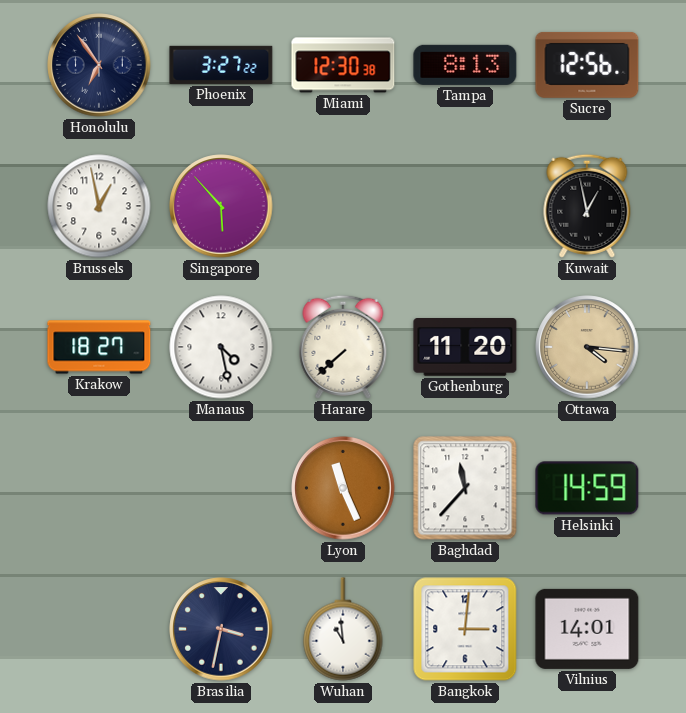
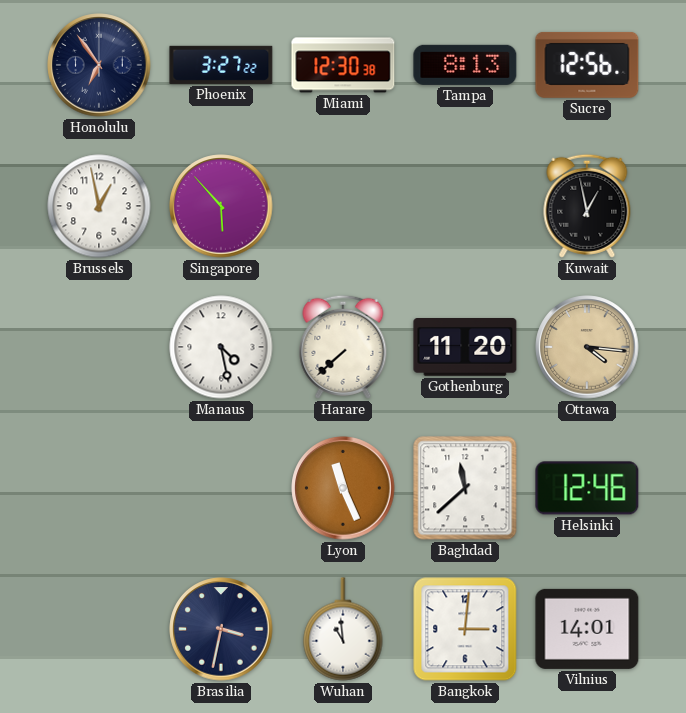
Krakow: 18:27 -> none
Baghdad: 11:37 -> 11:38
Helsinki: 14:59 -> 12:46
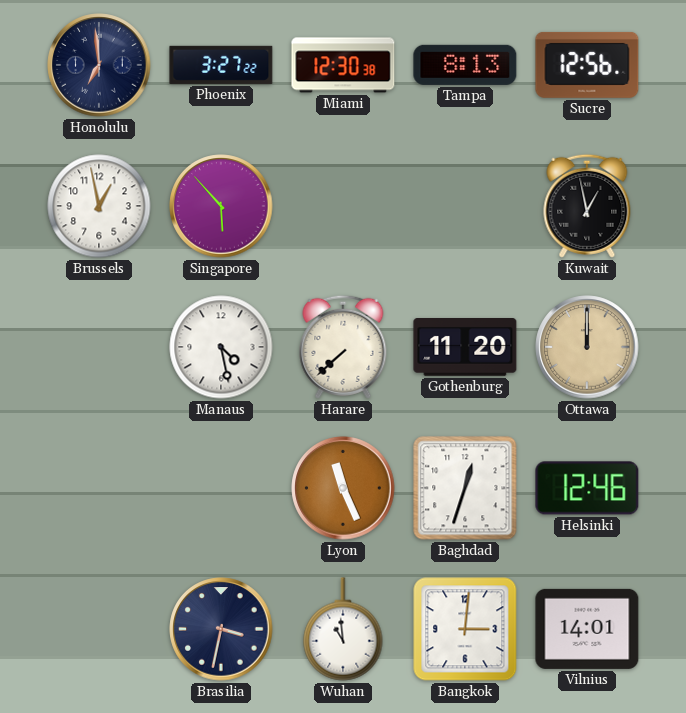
Honolulu: 6:54 -> 6:59
Ottawa: 4:16 -> 12:00
Baghdad: 11:38 -> 12:33
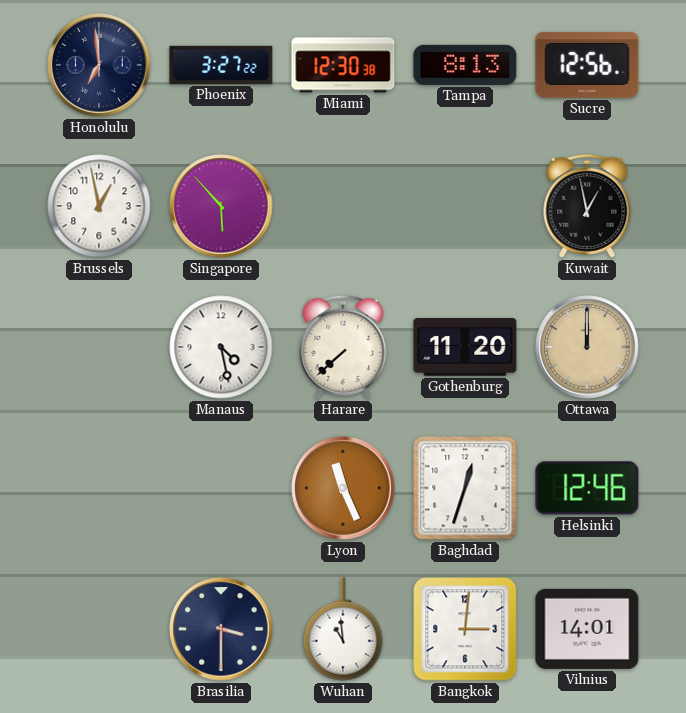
Brasilia: 3:32 -> 3:30
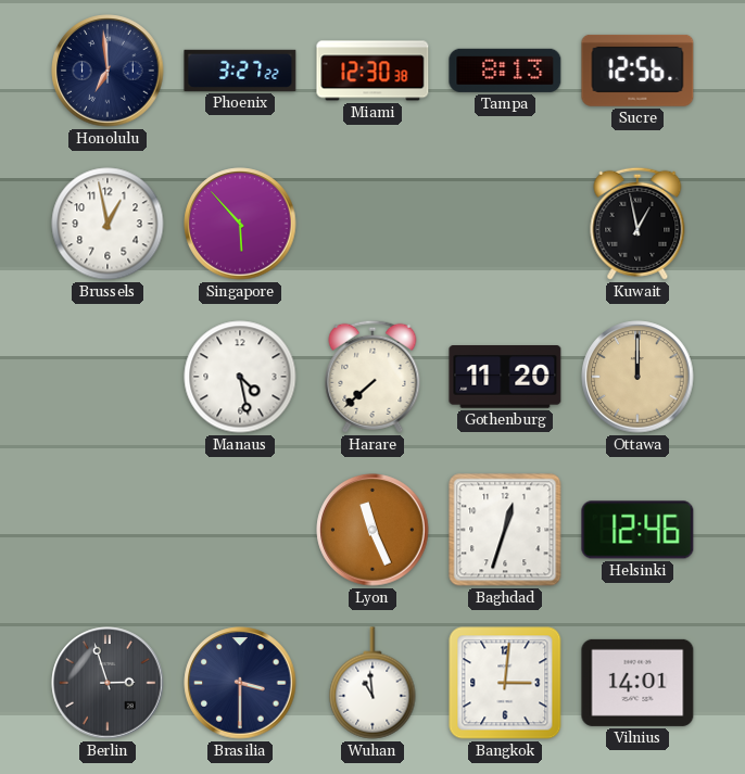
Berlin: none -> 2:57
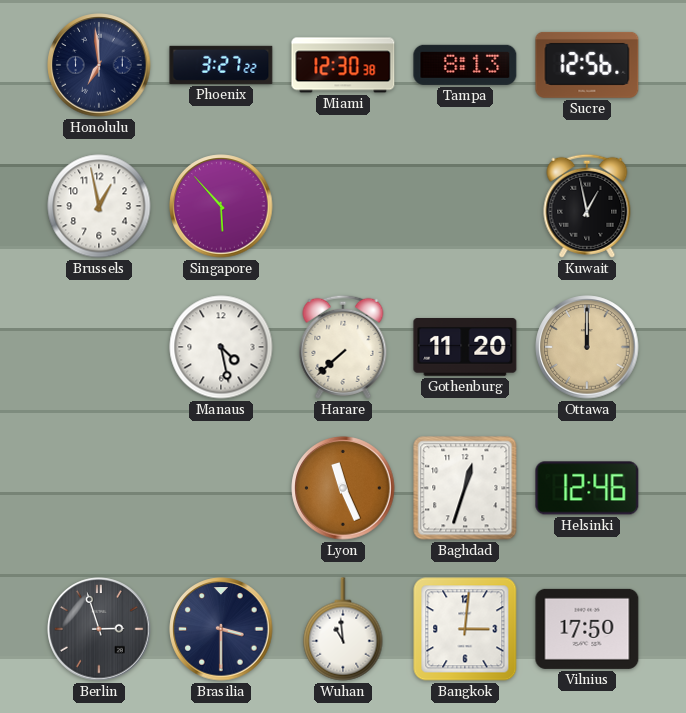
Vilnius: 14:01 -> 17:50
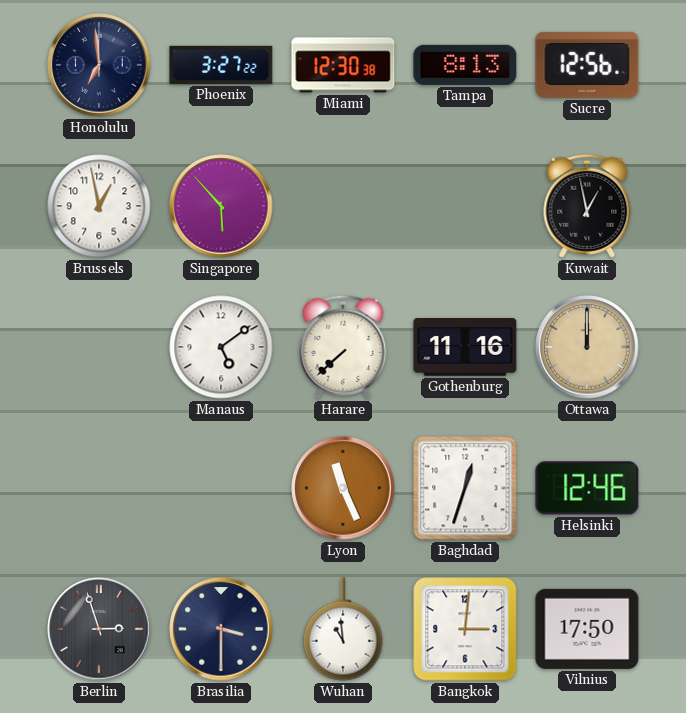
Manaus: 4:28 -> 5:09
Gothenburg: 11:20 -> 11:16
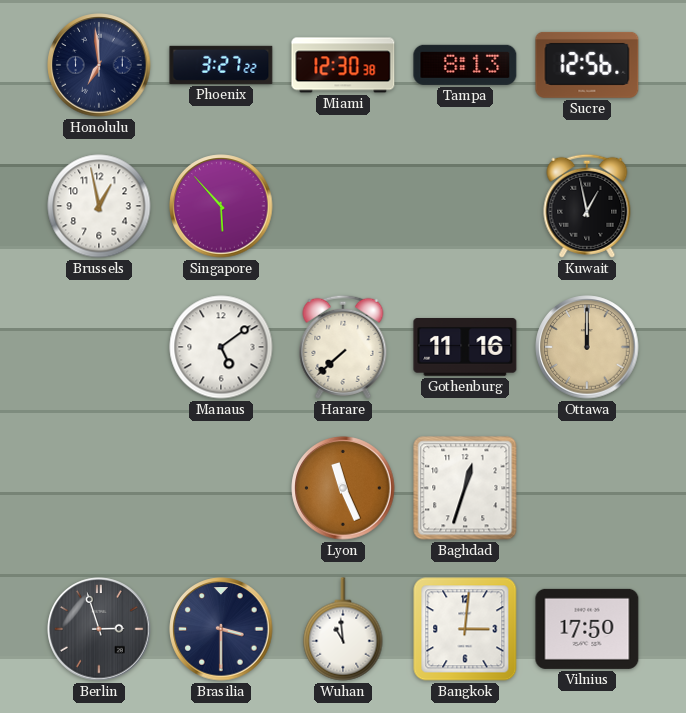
Helsinki: 12:46 -> none
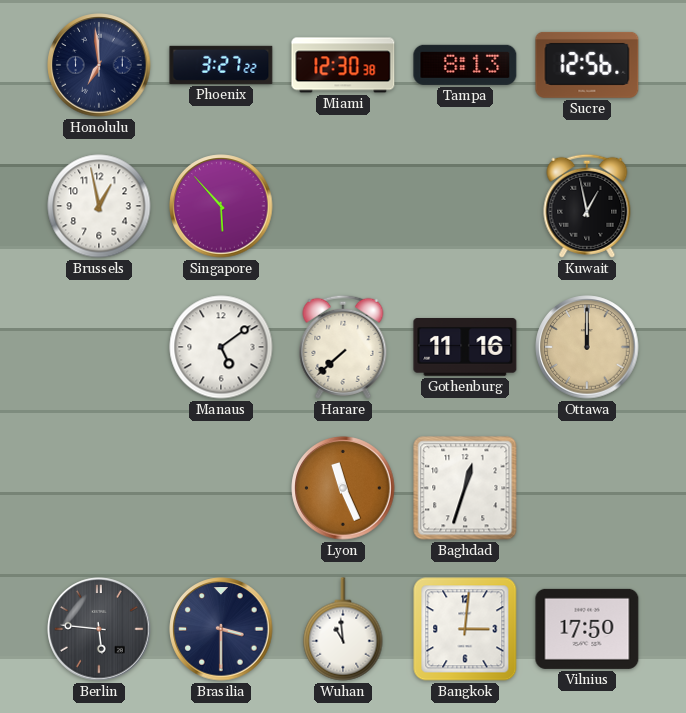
Berlin: 2:57 -> 5:46
